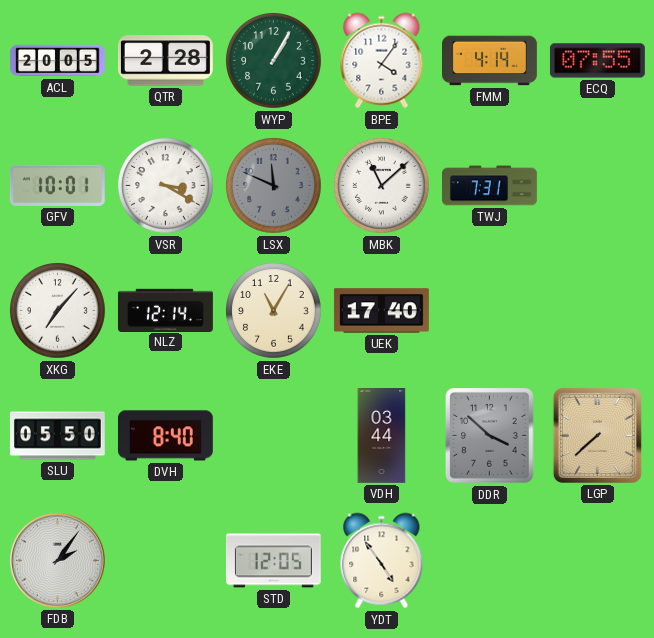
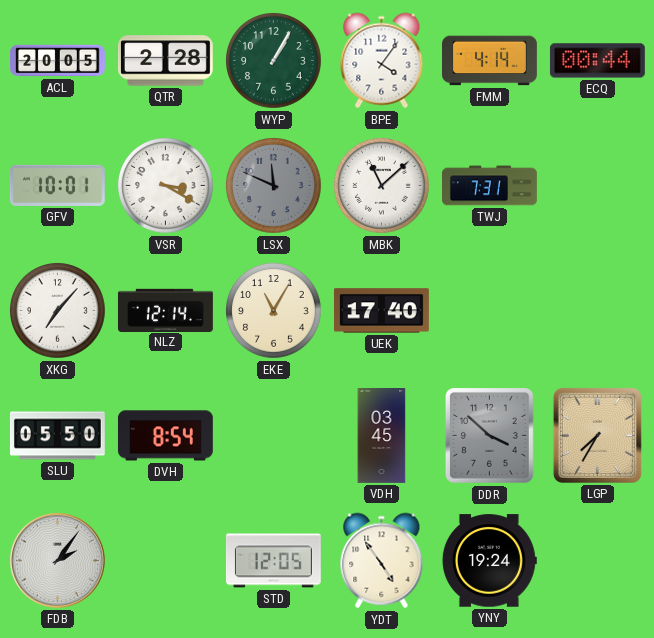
ECQ: 07:55 -> 00:44
DVH: 8:40 -> 8:54
VDH: 03:44 -> 03:45
LGP: 7:38 -> 7:35
YNY: none -> 19:24
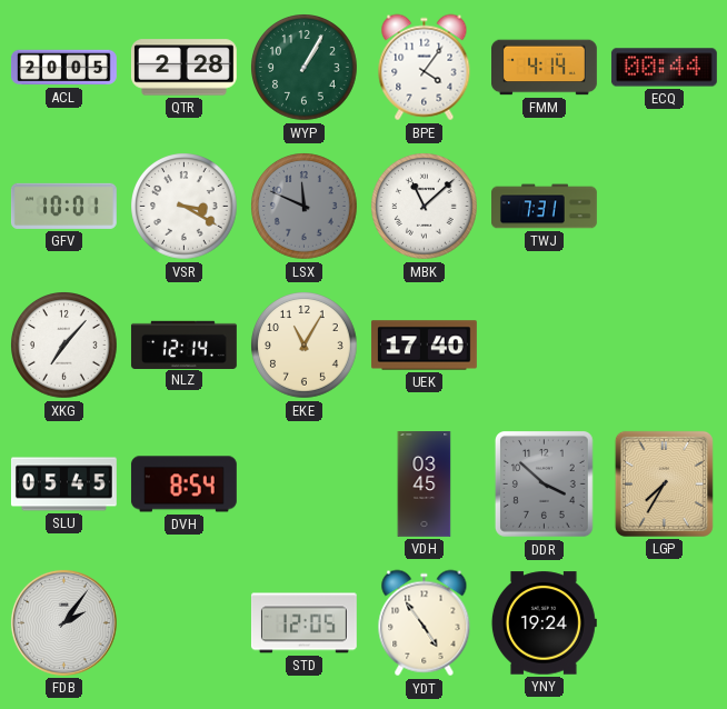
SLU: 05:50 -> 05:45
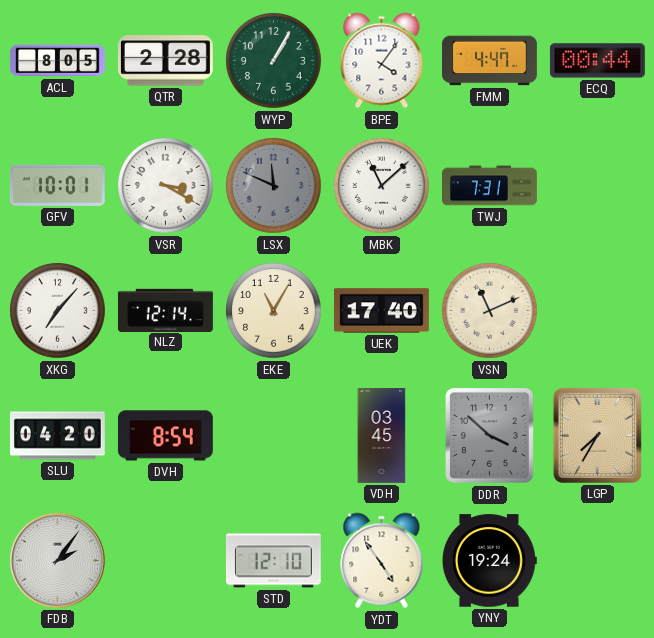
ACL: 20:05 -> 8:05
FMM: 4:14 -> 4:47
VSN: none -> 11:11
SLU: 05:45 -> 04:20
STD: 12:05 -> 12:10
